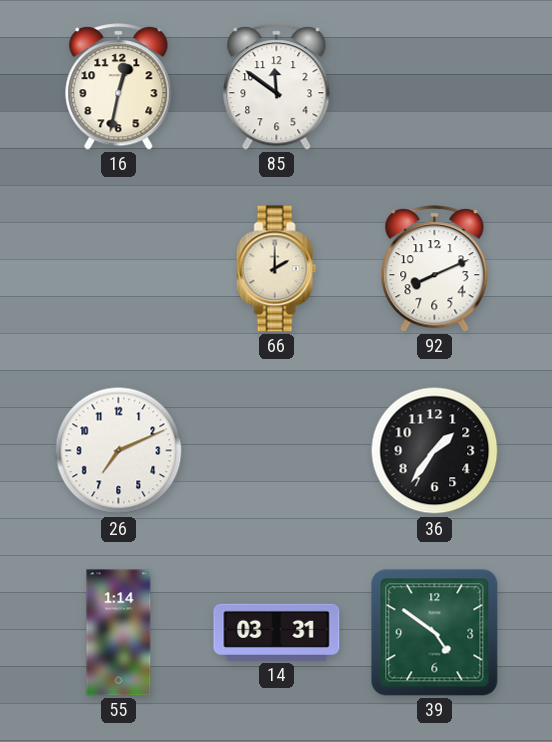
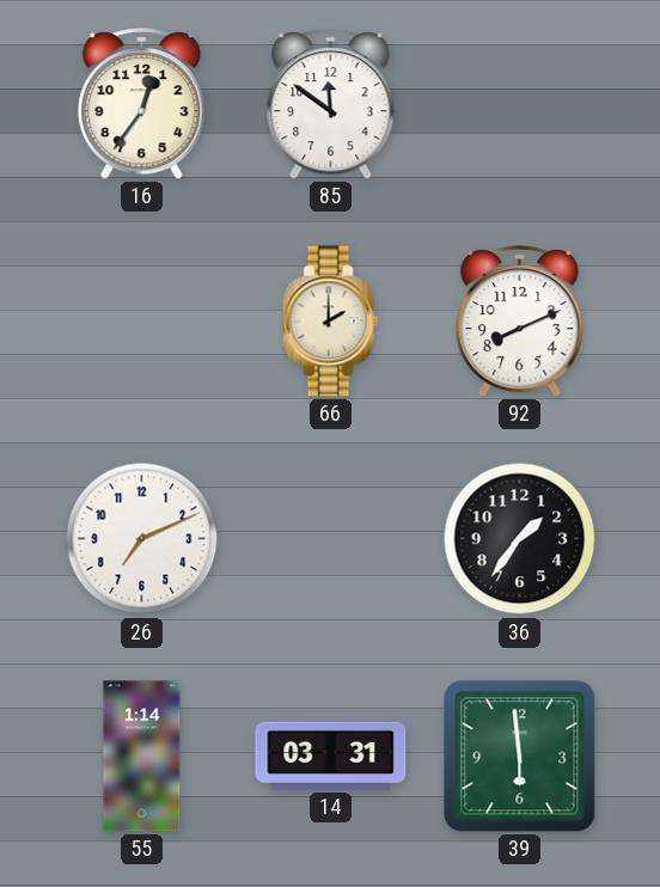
16: 12:32 -> 12:36
39: 4:51 -> 5:59
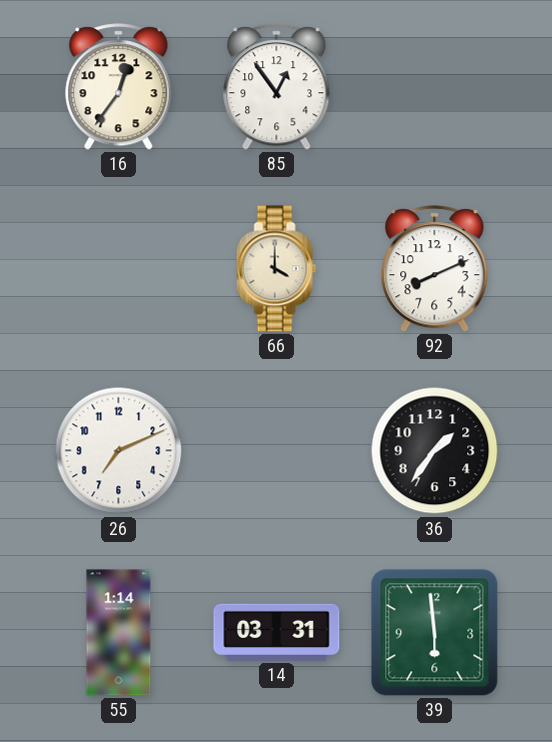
85: 11:51 -> 12:54
66: 2:00 -> 4:00
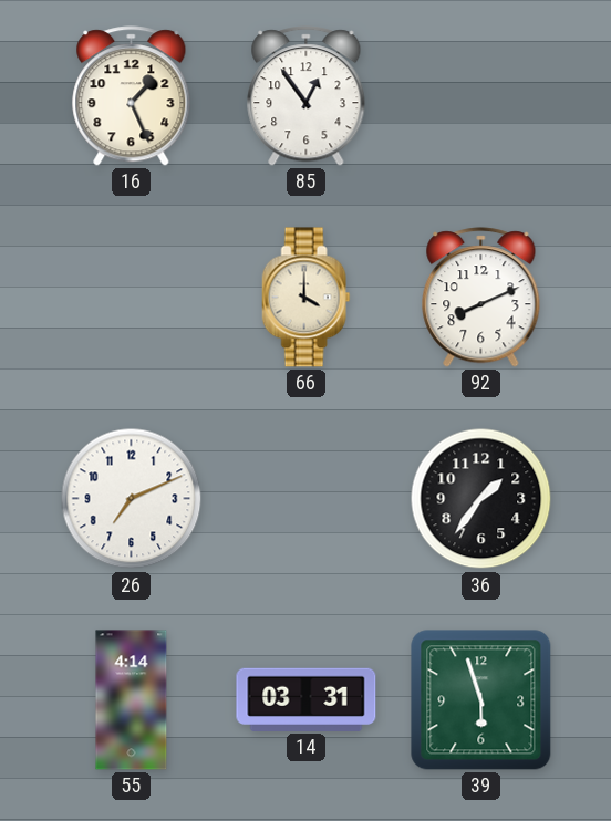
16: 12:36 -> 1:26
55: 1:14 -> 4:14
39: 5:59 -> 5:57
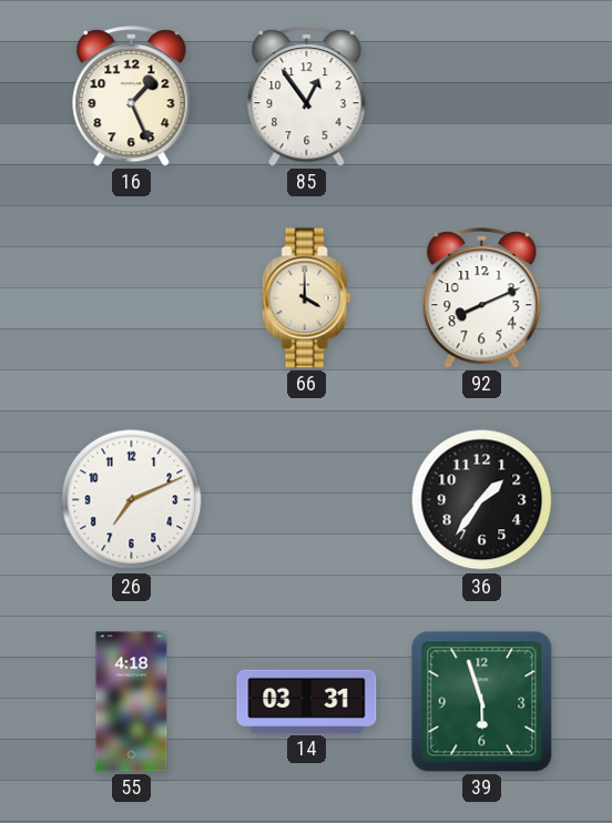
55: 4:14 -> 4:18
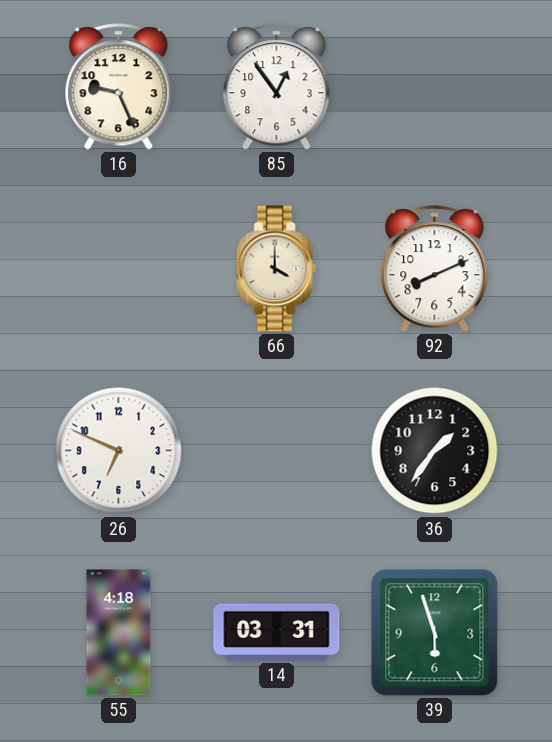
16: 1:26 -> 9:26
26: 7:11 -> 6:49
